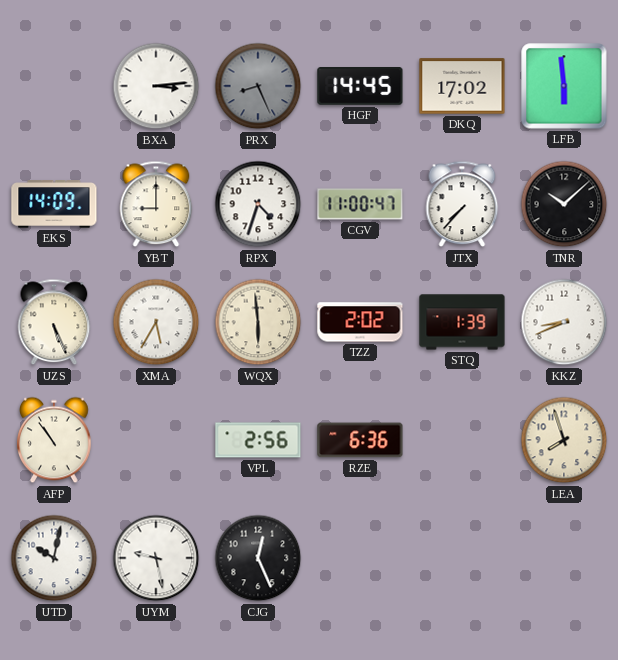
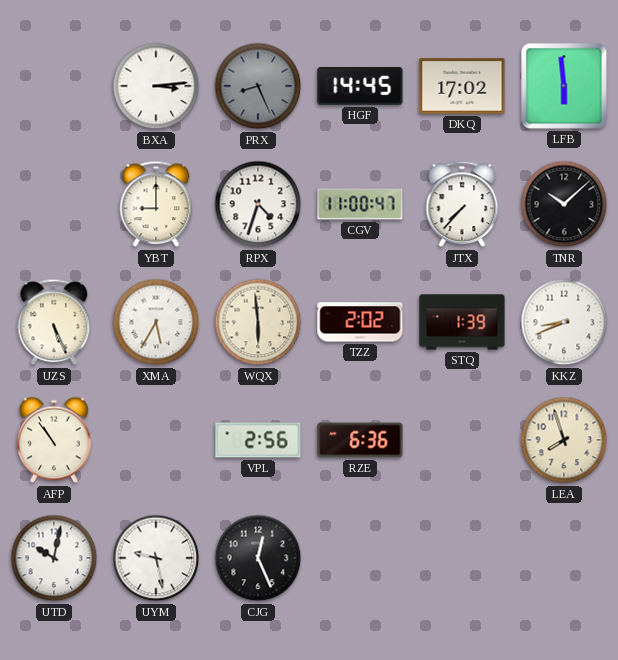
EKS: 14:09 -> none
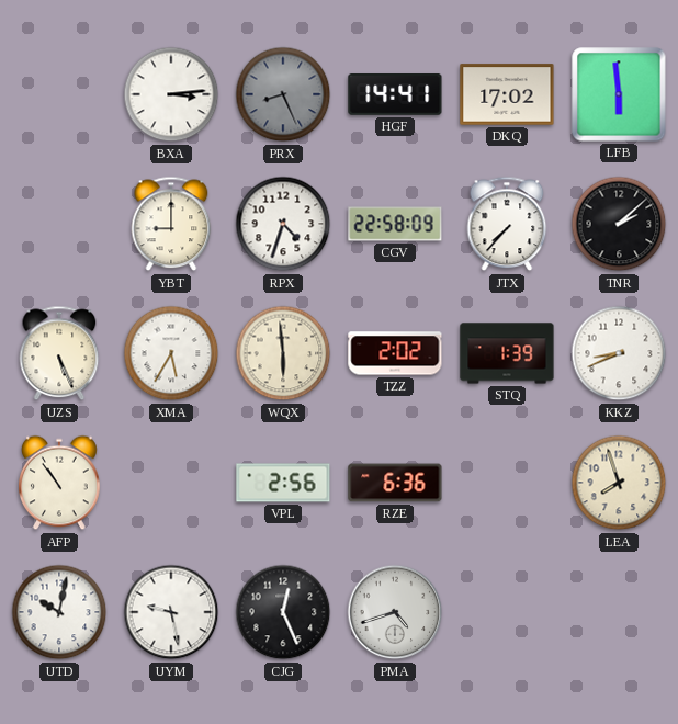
HGF: 14:45 -> 14:41
CGV: 11:00 -> 22:58
TNR: 10:08 -> 2:08
PMA: none -> 4:42
